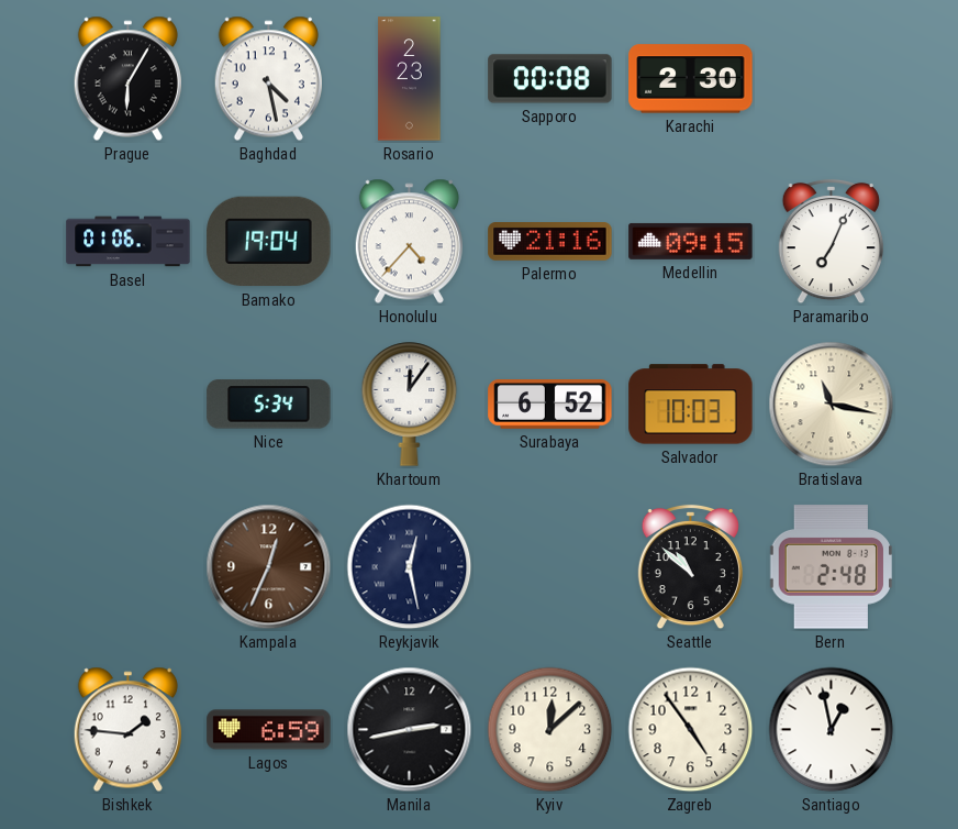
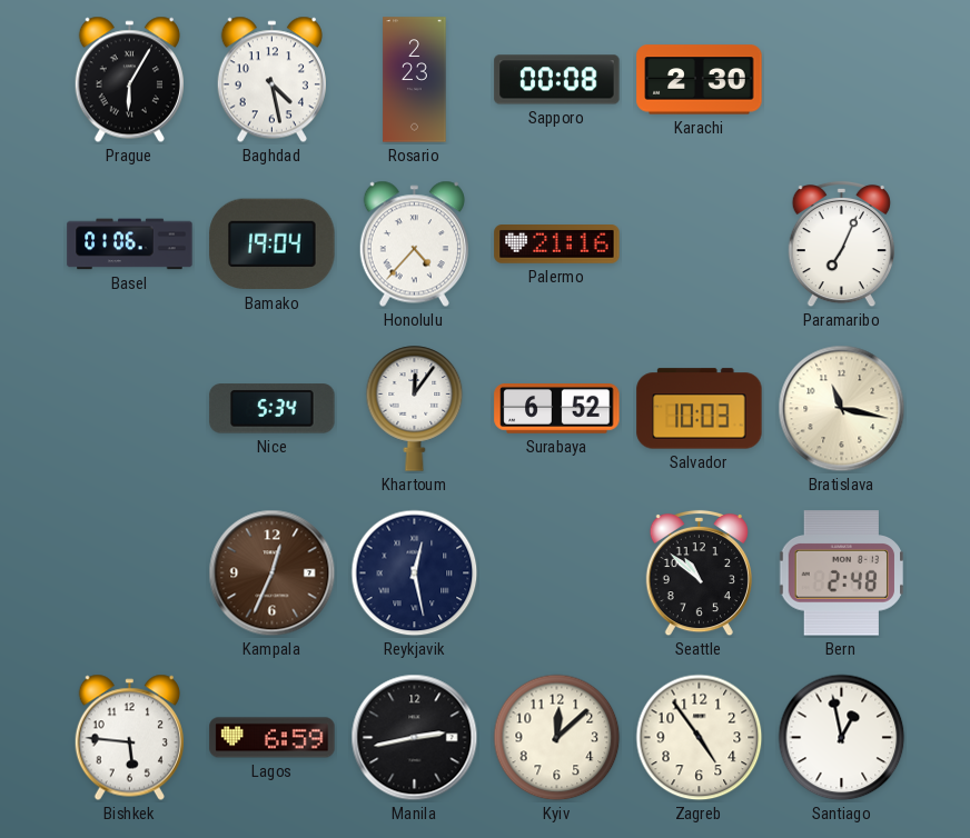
Medellin: 09:15 -> none
Bishkek: 1:46 -> 5:46
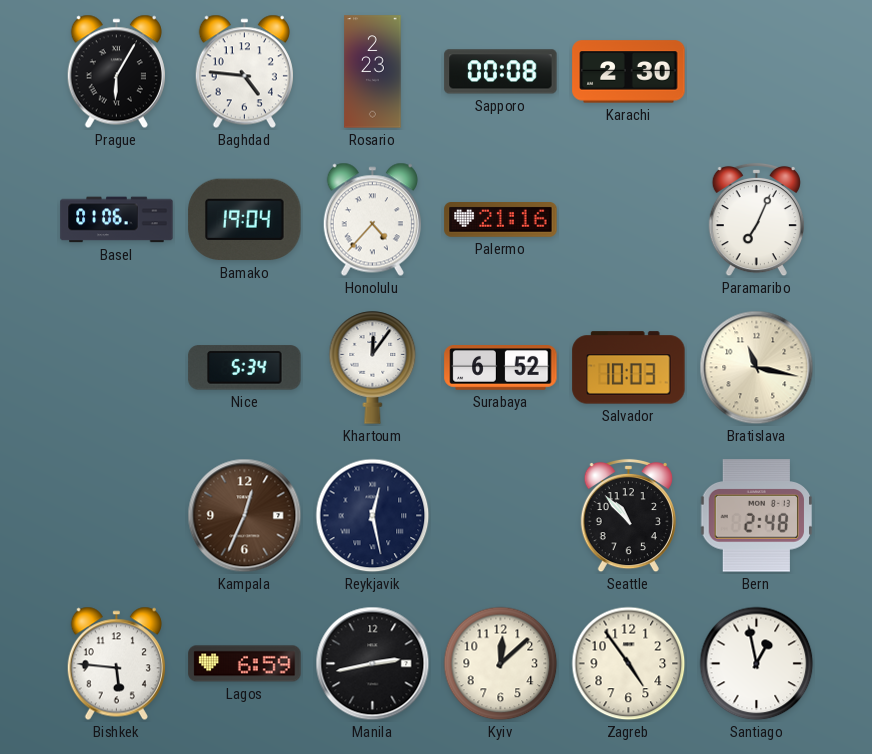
Baghdad: 4:28 -> 4:46
Seattle: 10:52 -> 10:53
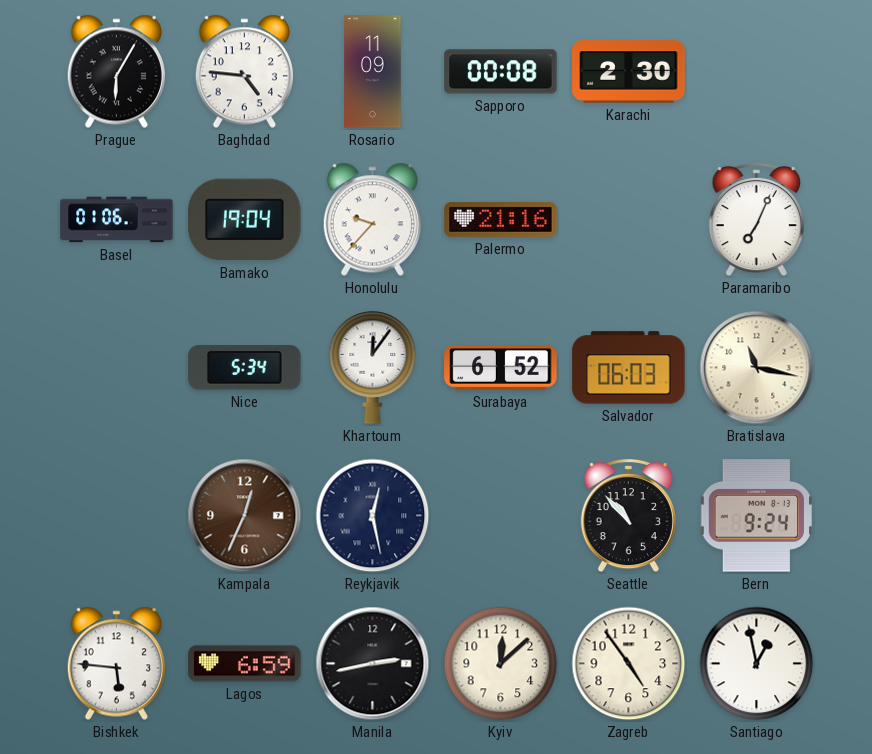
Rosario: 2:23 -> 11:09
Honolulu: 4:37 -> 9:37
Salvador: 10:03 -> 06:03
Bern: 2:48 -> 9:24
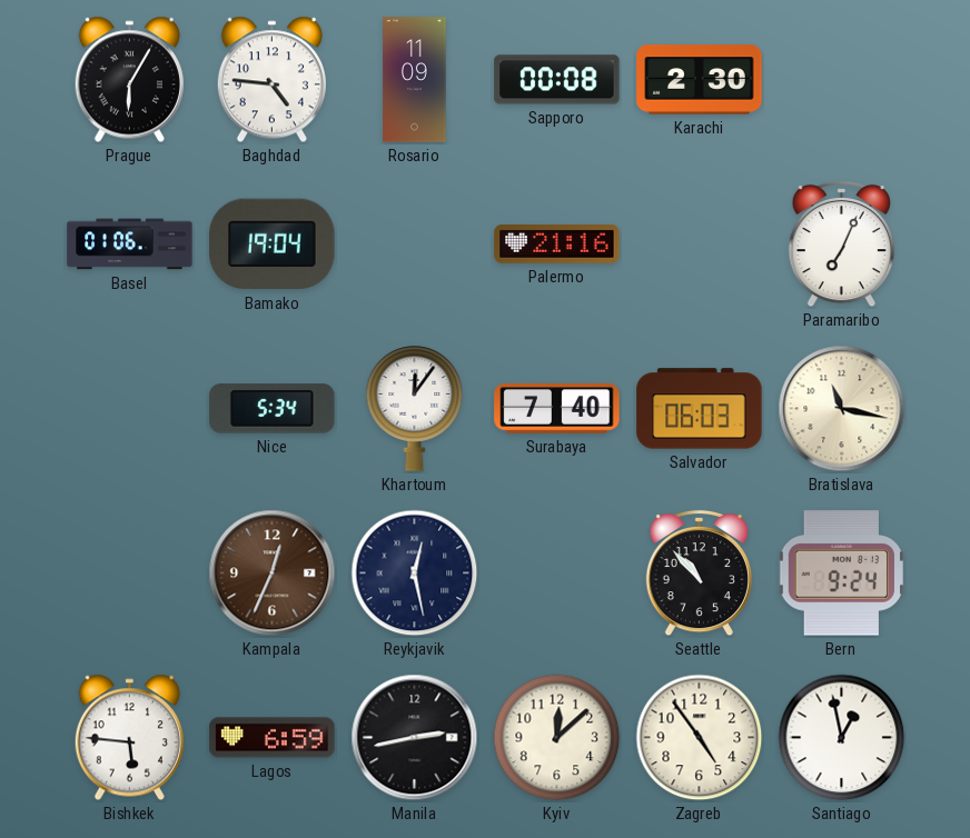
Honolulu: 9:37 -> none
Surabaya: 6:52 -> 7:40
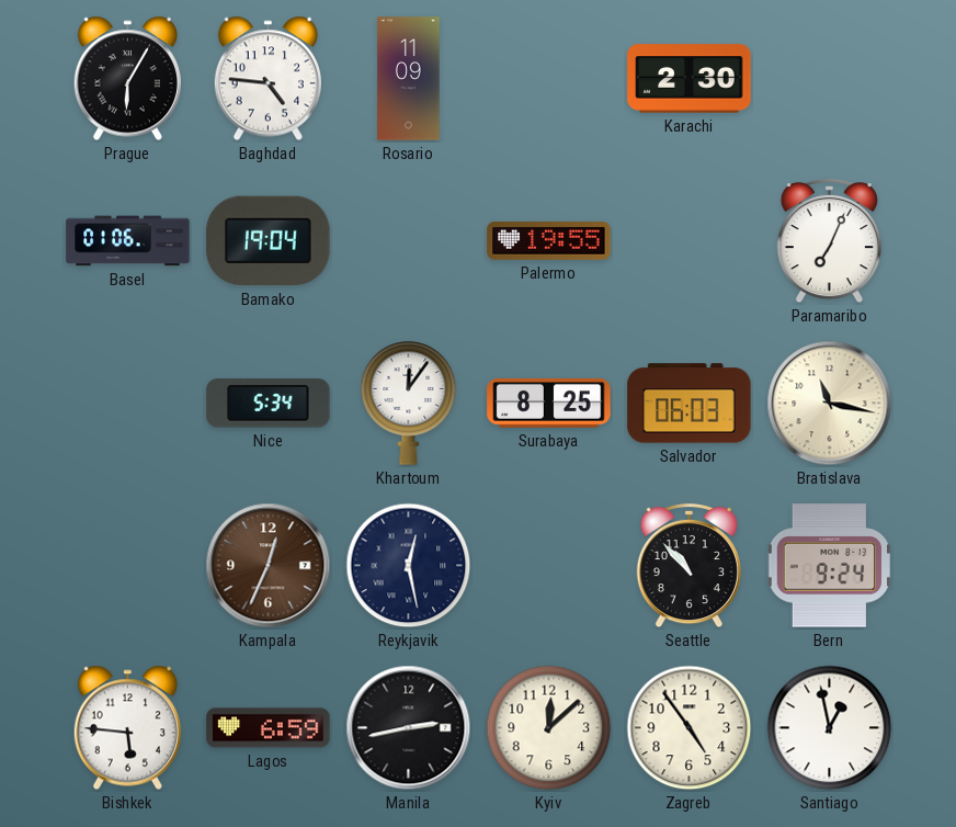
Sapporo: 00:08 -> none
Palermo: 21:16 -> 19:55
Surabaya: 7:40 -> 8:25
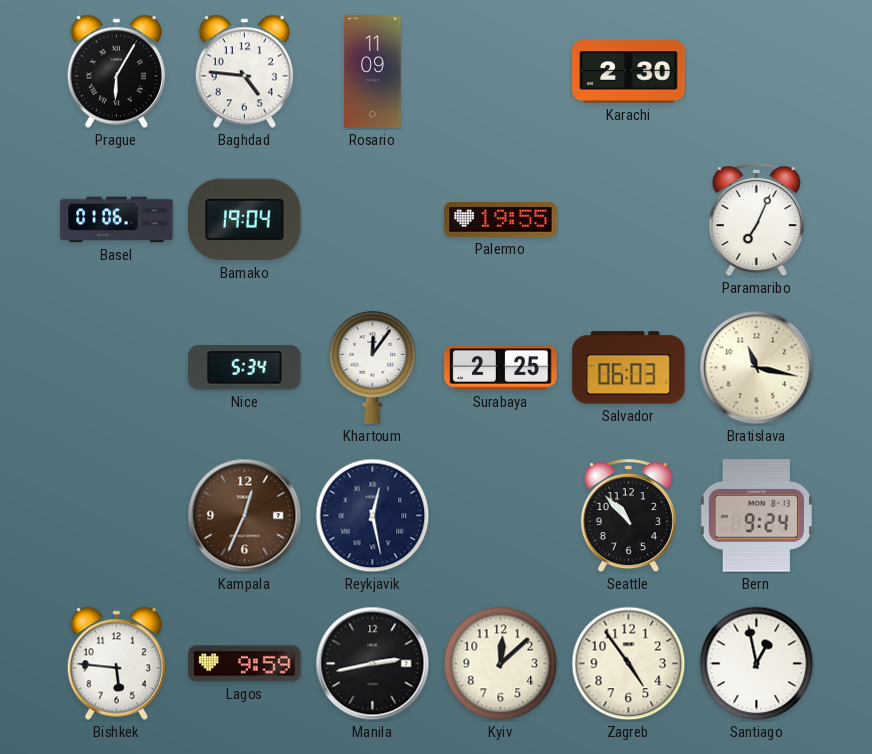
Surabaya: 8:25 -> 2:25
Lagos: 6:59 -> 9:59
